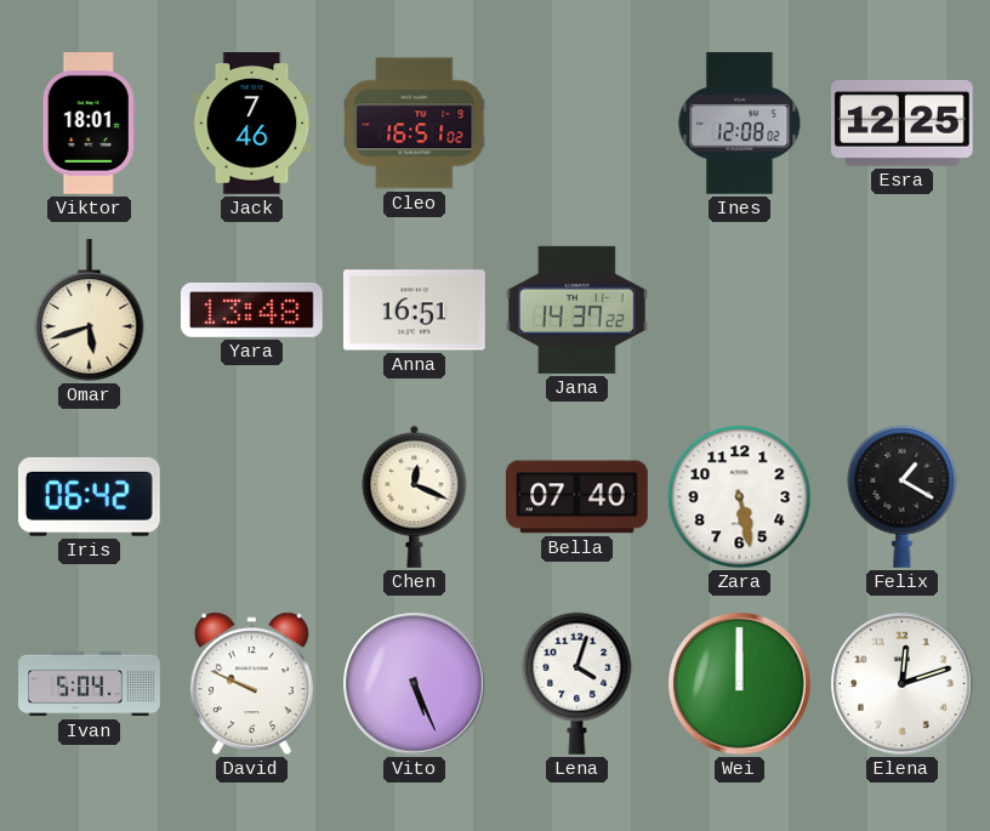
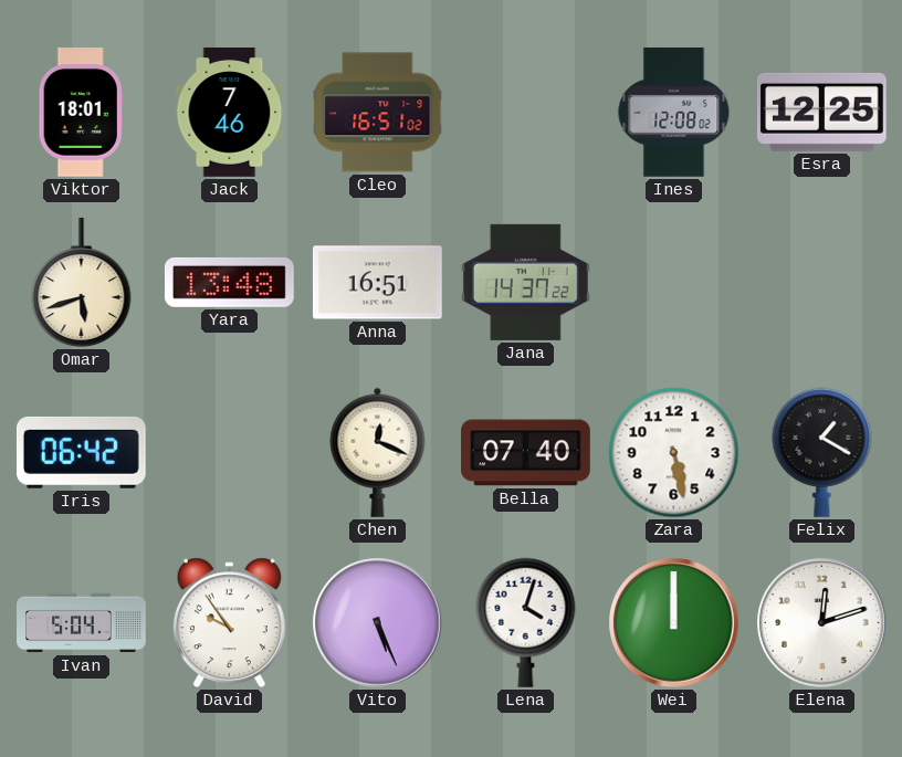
David: 9:49 -> 9:54
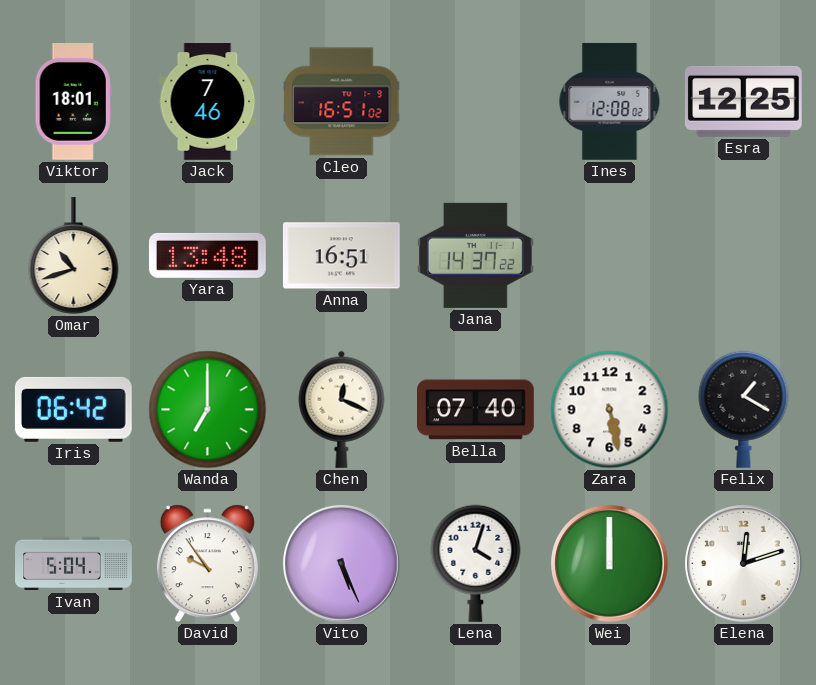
Omar: 5:42 -> 10:42
Wanda: none -> 7:00
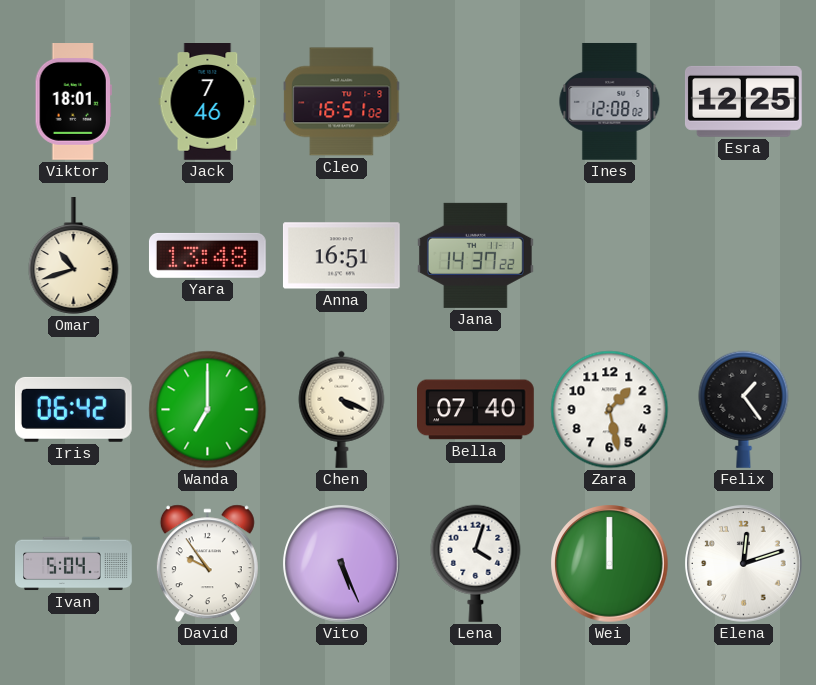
Chen: 12:19 -> 4:19
Zara: 5:28 -> 1:28
Felix: 1:20 -> 1:24
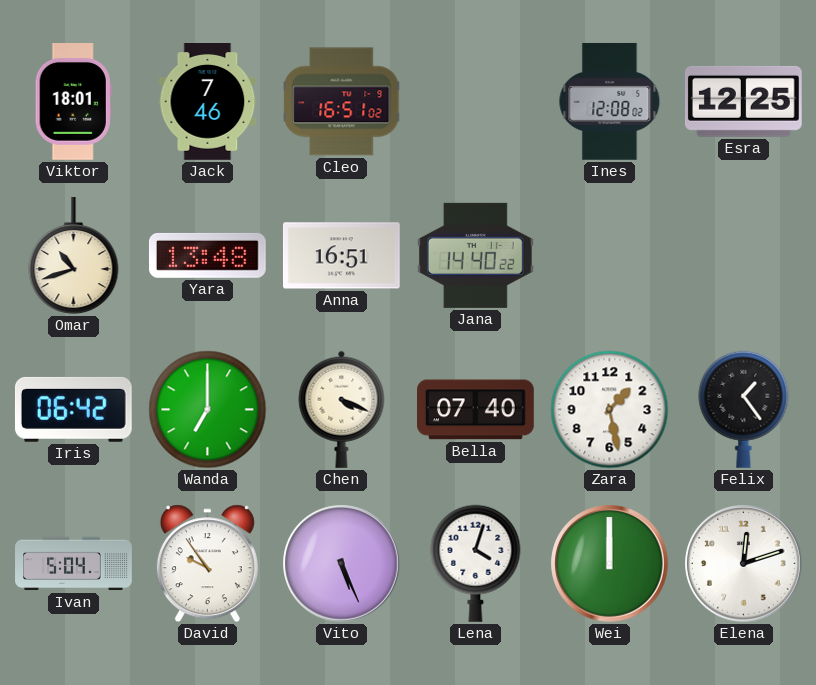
Jana: 14:37 -> 14:40
